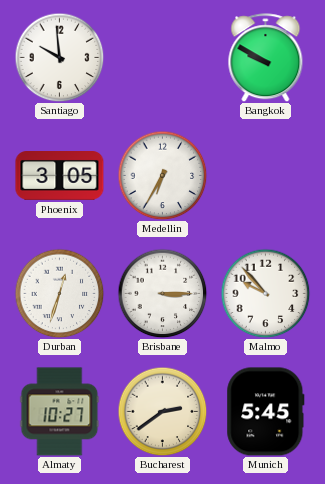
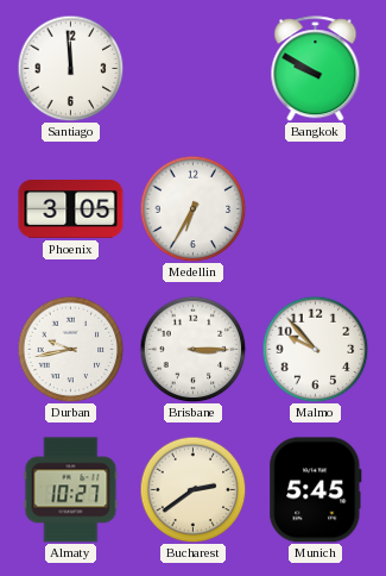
Santiago: 9:59 -> 11:59
Durban: 12:33 -> 9:43
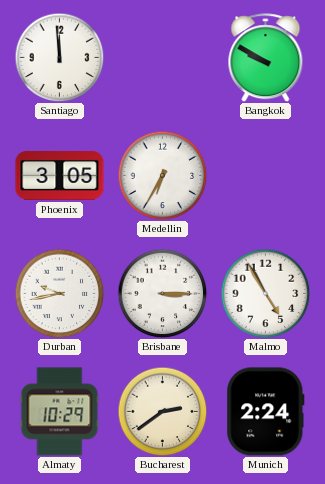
Malmo: 9:53 -> 4:55
Almaty: 10:27 -> 10:29
Munich: 5:45 -> 2:24
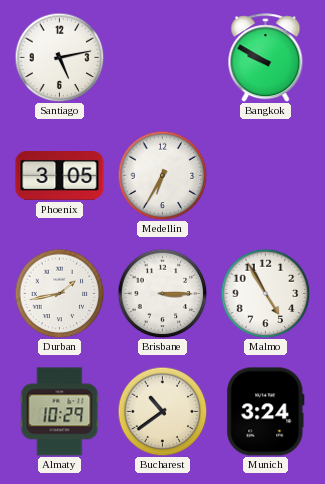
Santiago: 11:59 -> 5:13
Durban: 9:43 -> 1:43
Bucharest: 2:39 -> 10:39
Munich: 2:24 -> 3:24
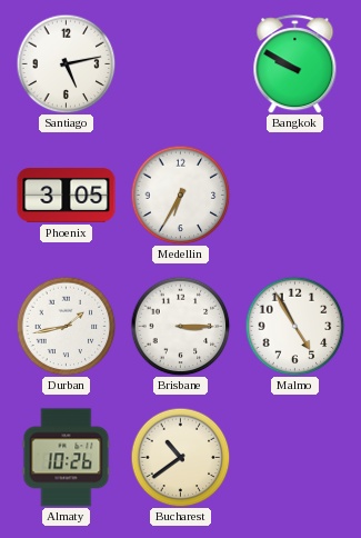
Almaty: 10:29 -> 10:26
Munich: 3:24 -> none
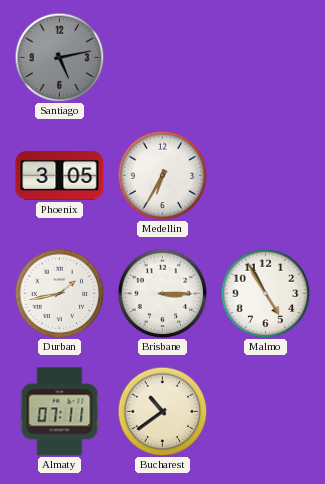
Santiago dial: white -> grey
Bangkok: 9:50 -> none
Almaty: 10:26 -> 07:11
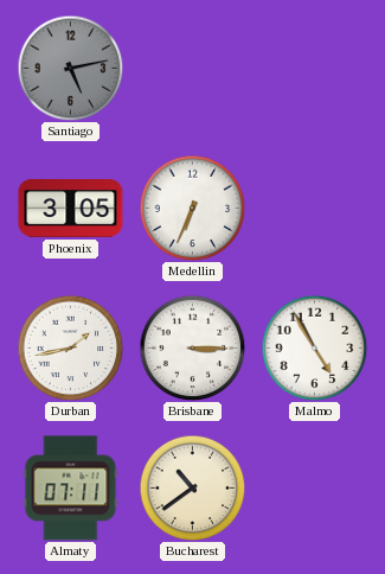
Medellin: 6:35 -> 6:34
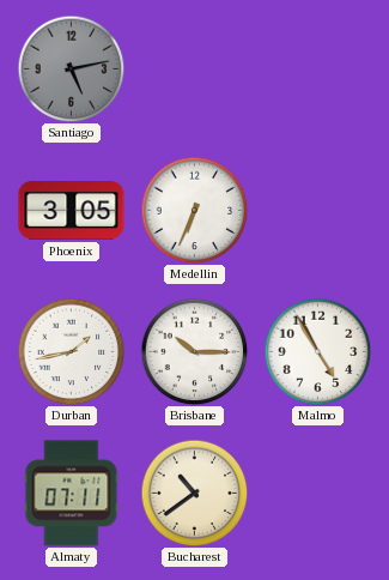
Brisbane: 3:15 -> 10:15
